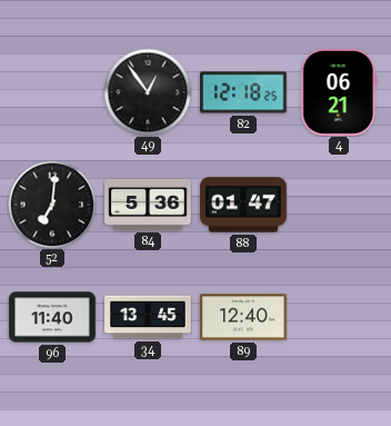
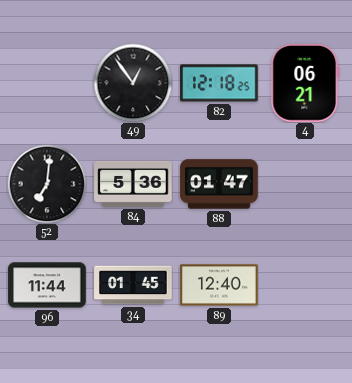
96: 11:40 -> 11:44
34: 13:45 -> 01:45
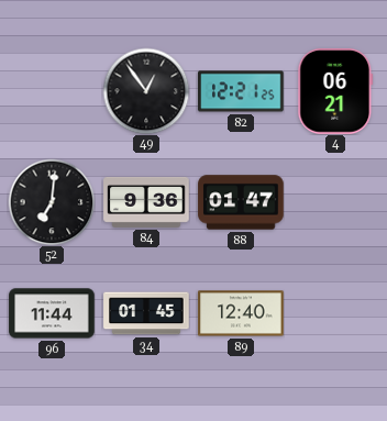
82: 12:18 -> 12:21
84: 5:36 -> 9:36
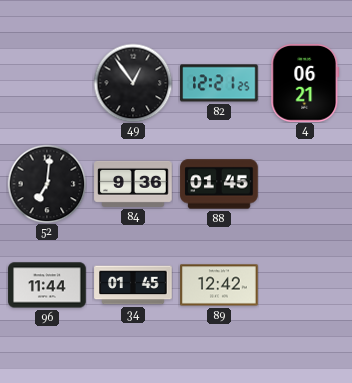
88: 01:47 -> 01:45
89: 12:40 -> 12:42
